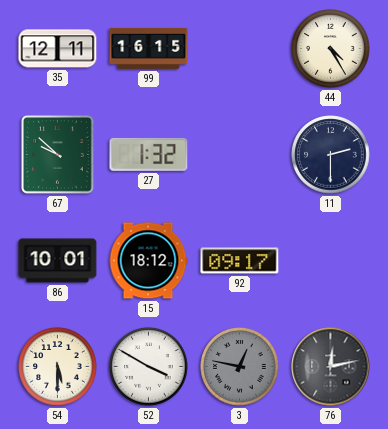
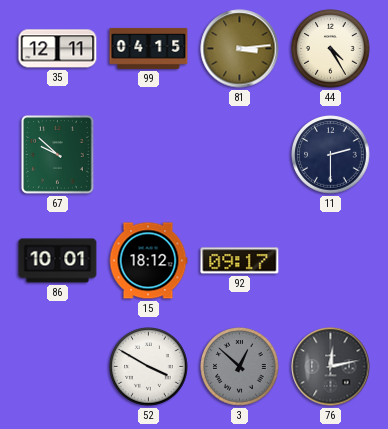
99: 16:15 -> 04:15
81: none -> 3:14
27: 1:32 -> none
54: 5:30 -> none
3: 12:47 -> 12:52
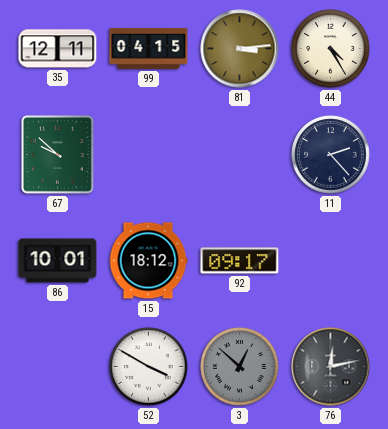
11: 2:30 -> 2:23
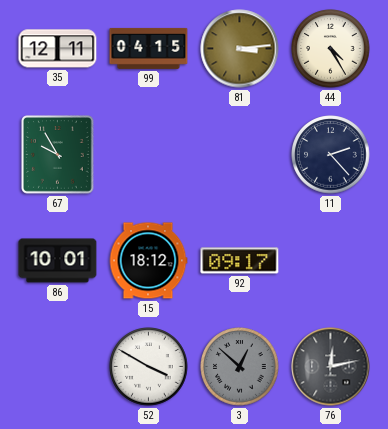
67: 9:52 -> 9:55
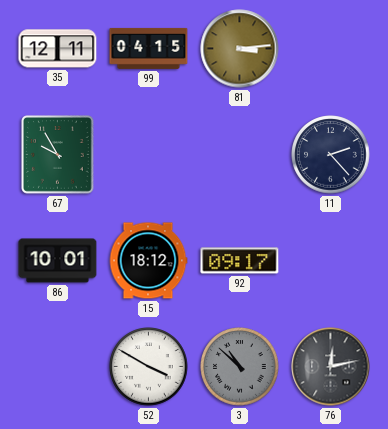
44: 4:25 -> none
3: 12:52 -> 10:52
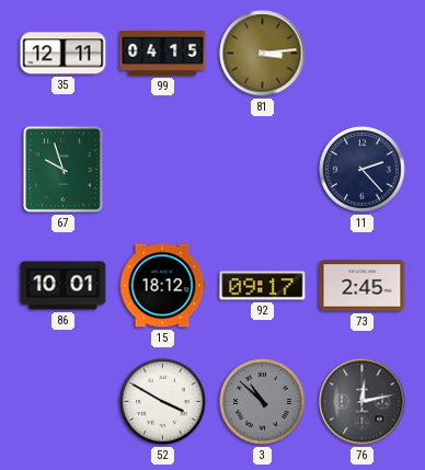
67: 9:55 -> 9:57
73: none -> 2:45
